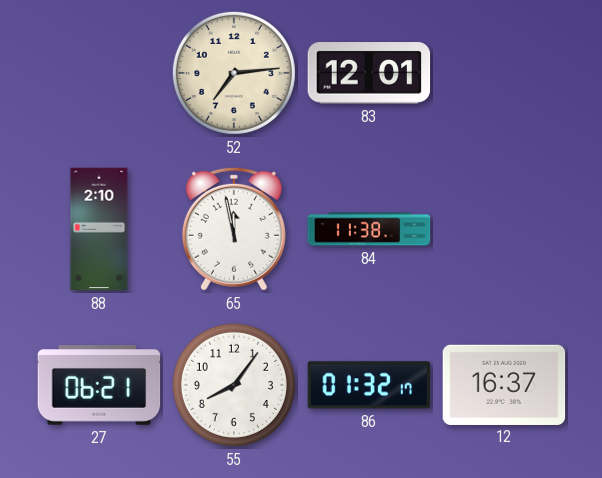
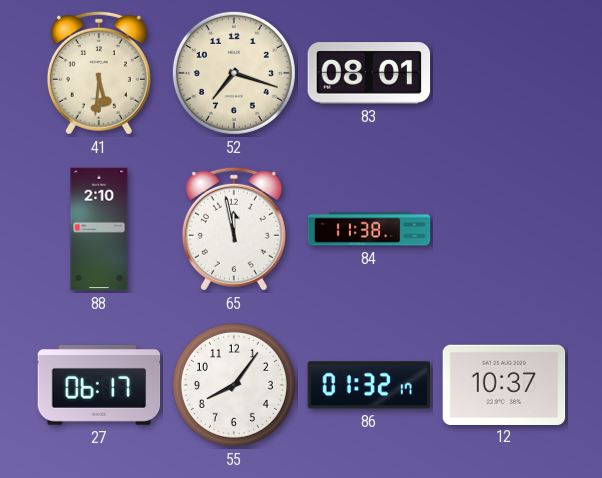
41: none -> 5:31
52: 7:14 -> 7:18
83: 12:01 -> 08:01
27: 06:21 -> 06:17
12: 16:37 -> 10:37
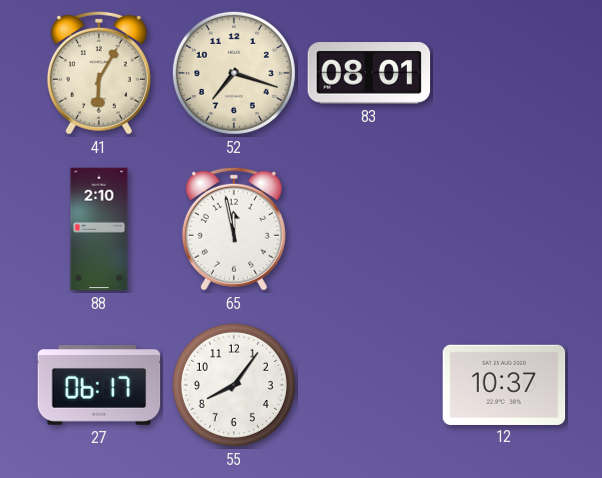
41: 5:31 -> 6:05
84: 11:38 -> none
86: 01:32 -> none
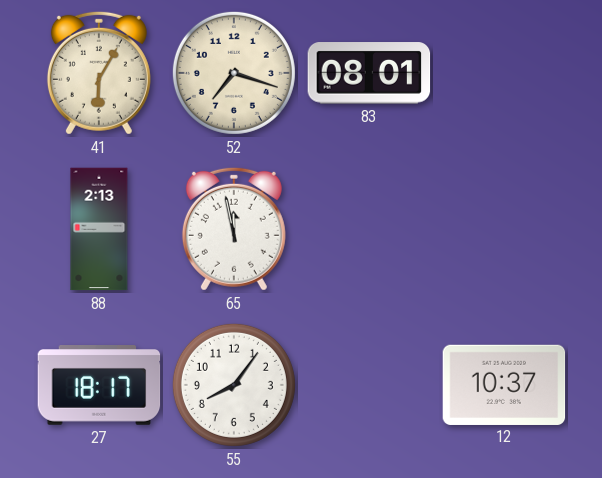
88: 2:10 -> 2:13
27: 06:17 -> 18:17
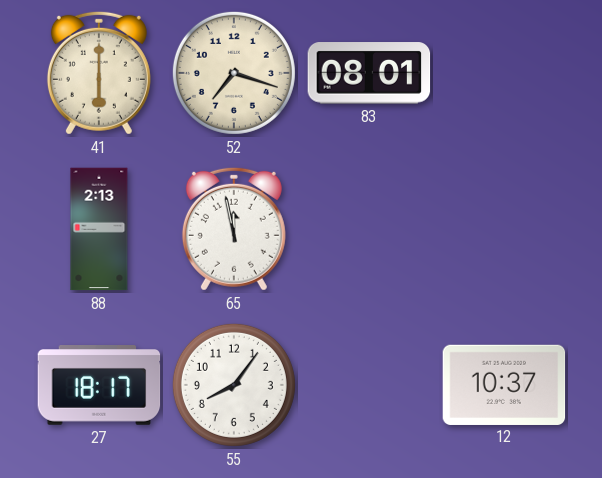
41: 6:05 -> 6:00
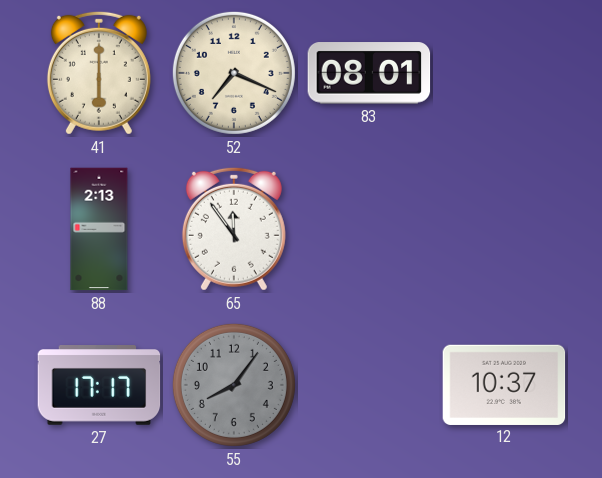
52: 7:18 -> 7:19
65: 11:58 -> 11:54
27: 18:17 -> 17:17
55 dial: white -> grey
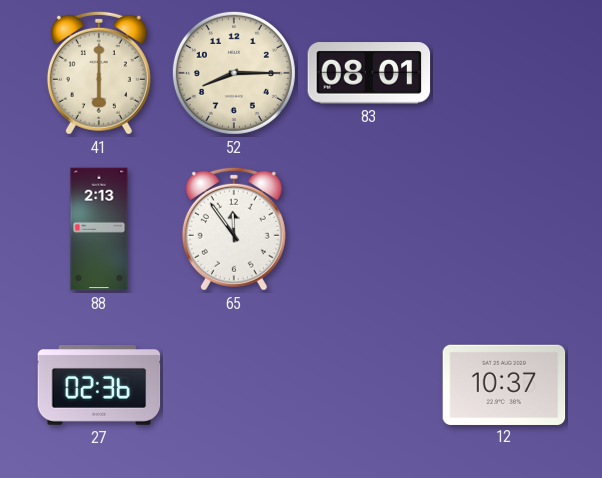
52: 7:19 -> 8:15
27: 17:17 -> 02:36
55: 8:06 -> none
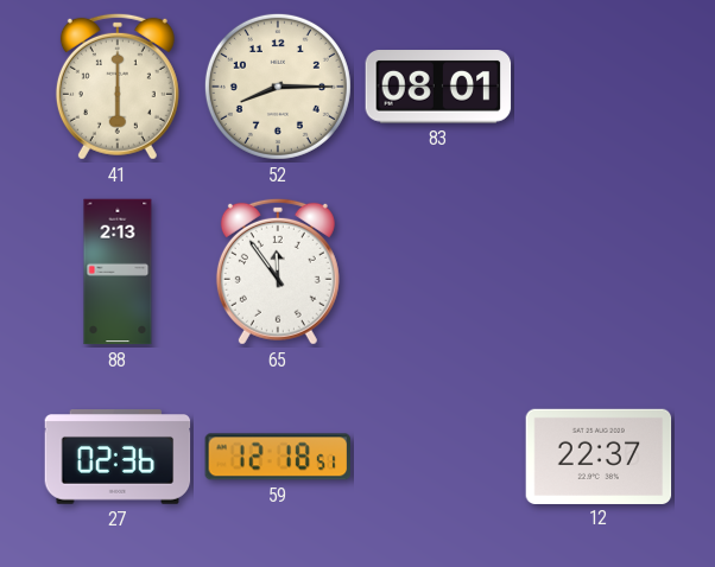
59: none -> 12:18
12: 10:37 -> 22:37
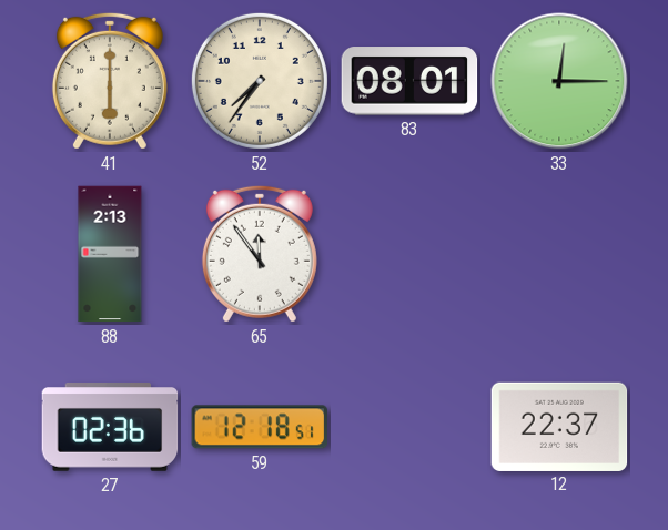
52: 8:15 -> 7:36
33: none -> 12:15
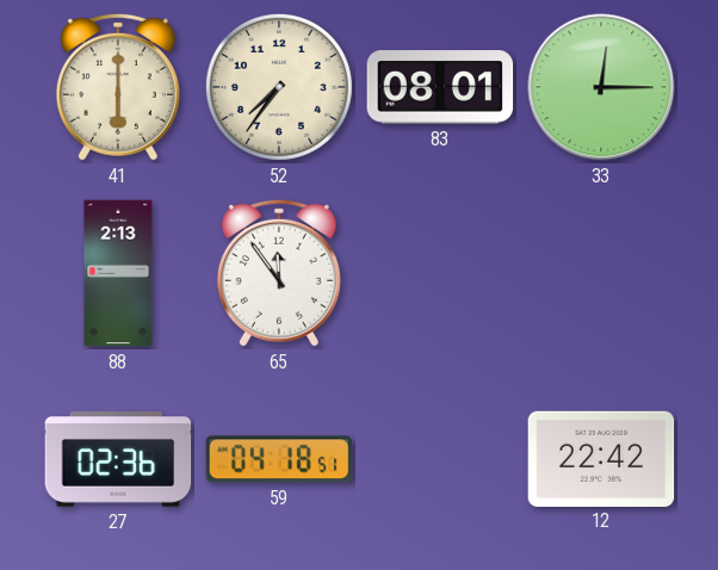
59: 12:18 -> 04:18
12: 22:37 -> 22:42
